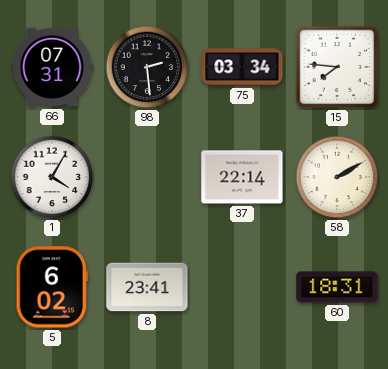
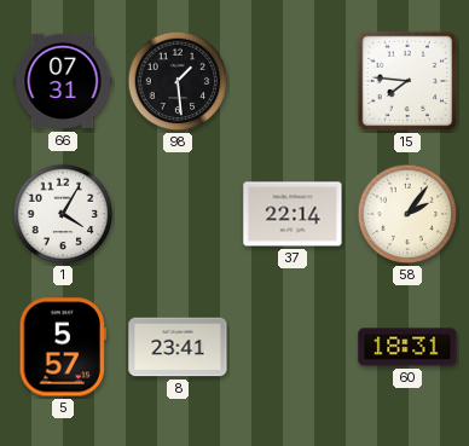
98: 2:29 -> 1:29
75: 03:34 -> none
58: 2:10 -> 2:06
5: 6:02 -> 5:57
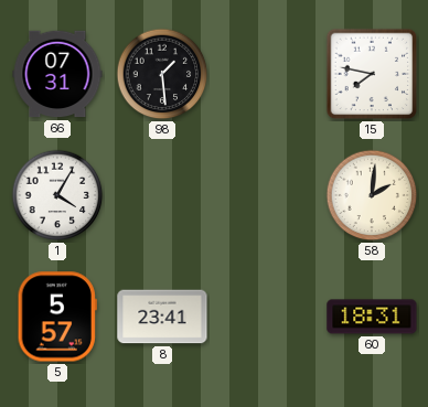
15: 7:46 -> 7:47
37: 22:14 -> none
58: 2:06 -> 2:01
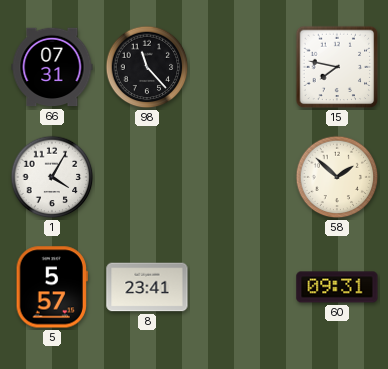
98: 1:29 -> 11:23
58: 2:01 -> 1:52
60: 18:31 -> 09:31
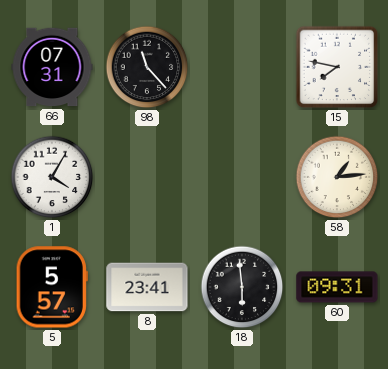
58: 1:52 -> 1:14
18: none -> 5:59
